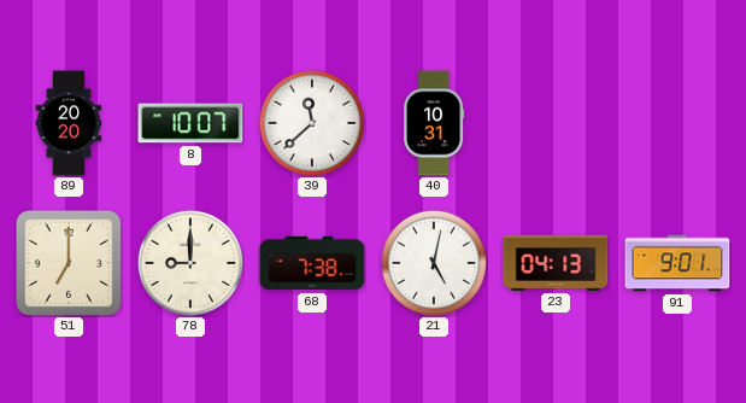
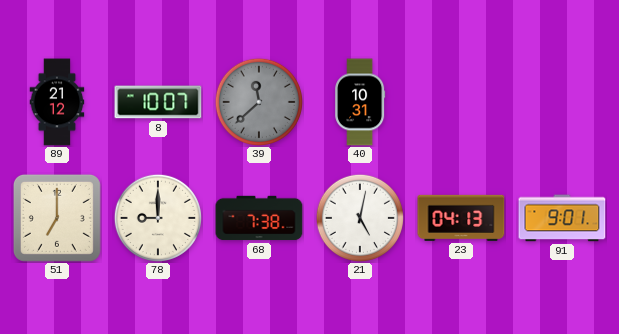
89: 20:20 -> 21:12
39 dial: white -> grey
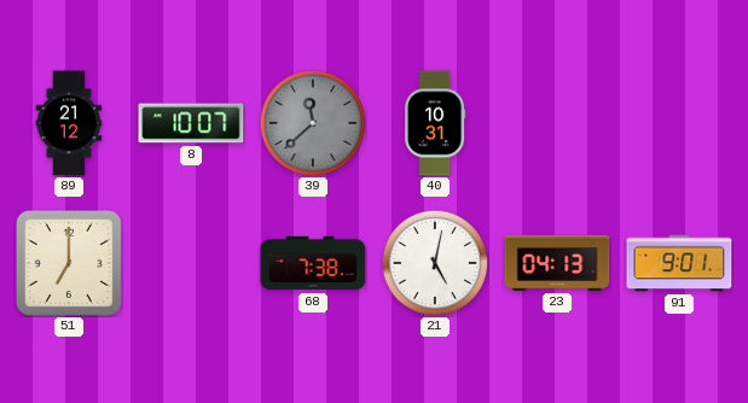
78: 9:00 -> none
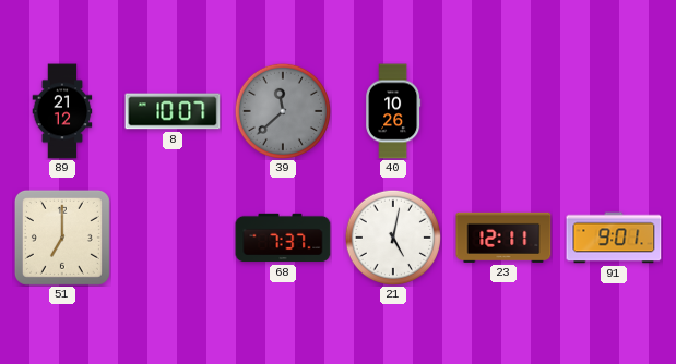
40: 10:31 -> 10:26
68: 7:38 -> 7:37
23: 04:13 -> 12:11
